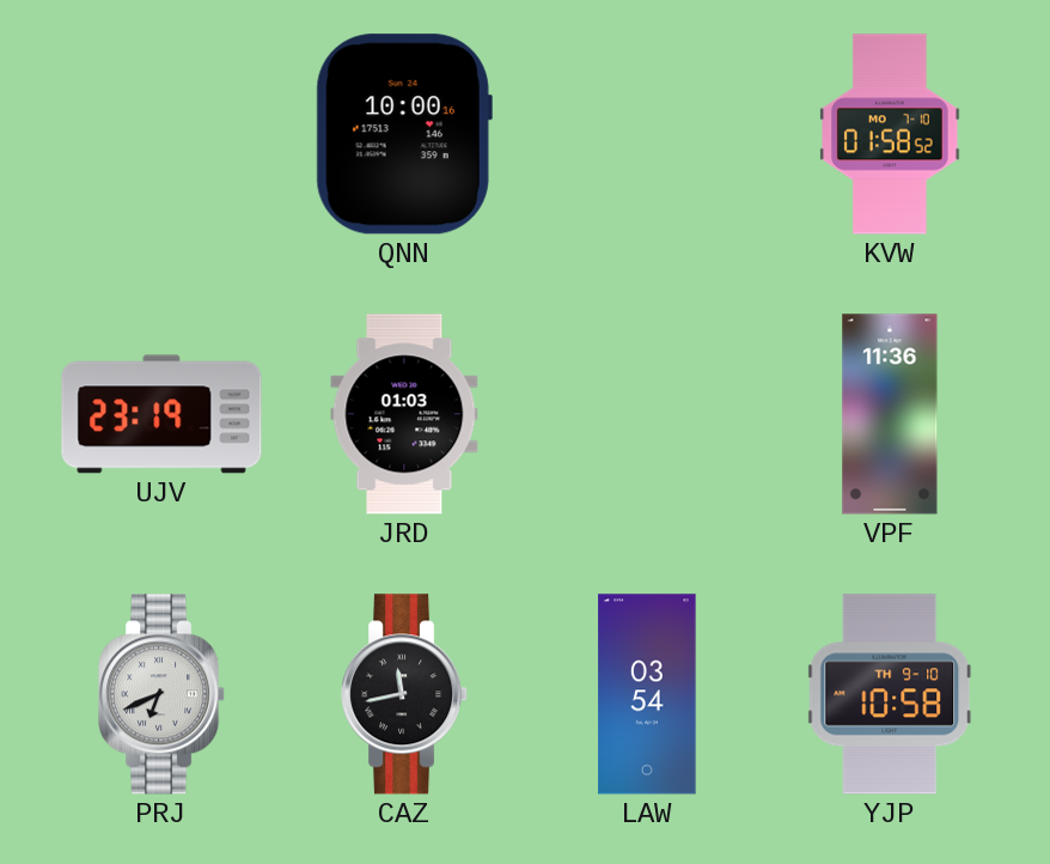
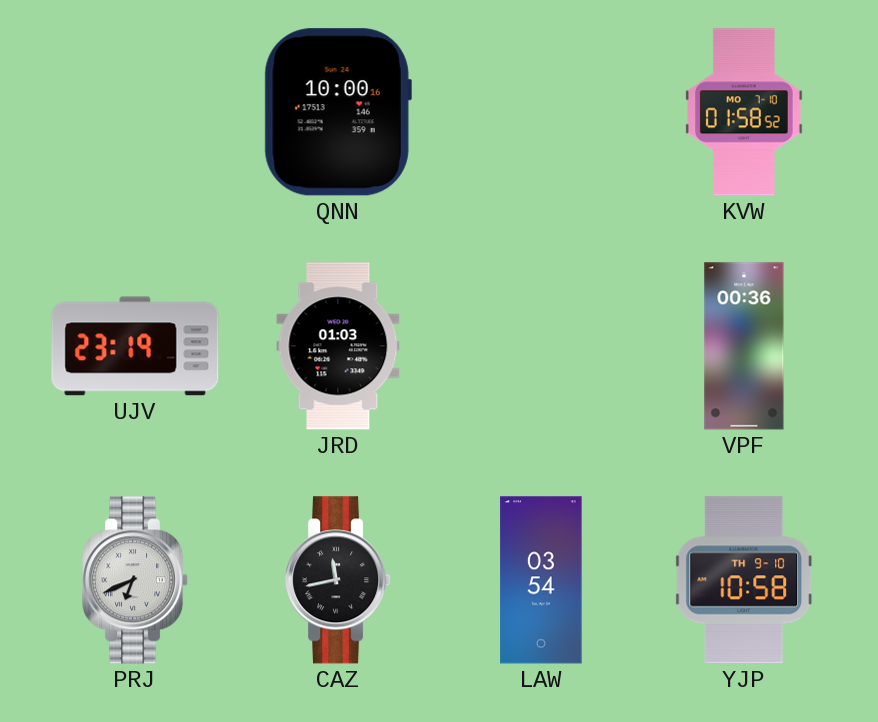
VPF: 11:36 -> 00:36
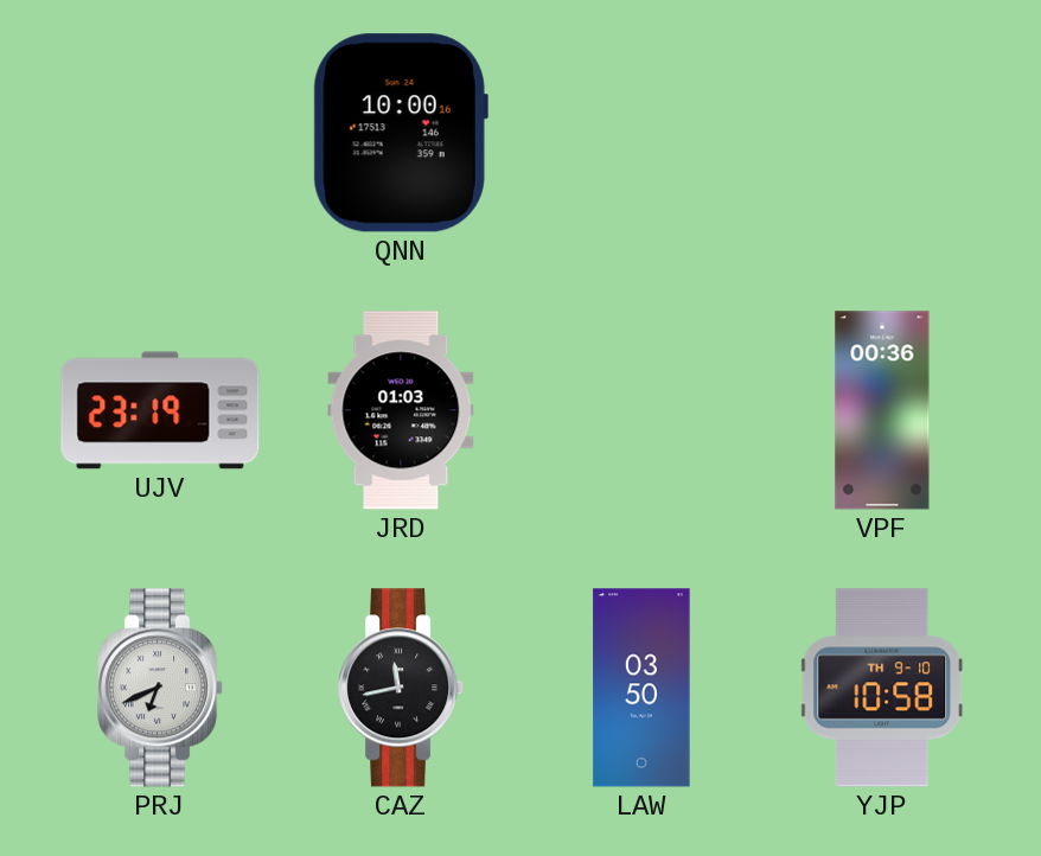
KVW: 01:58 -> none
LAW: 03:54 -> 03:50
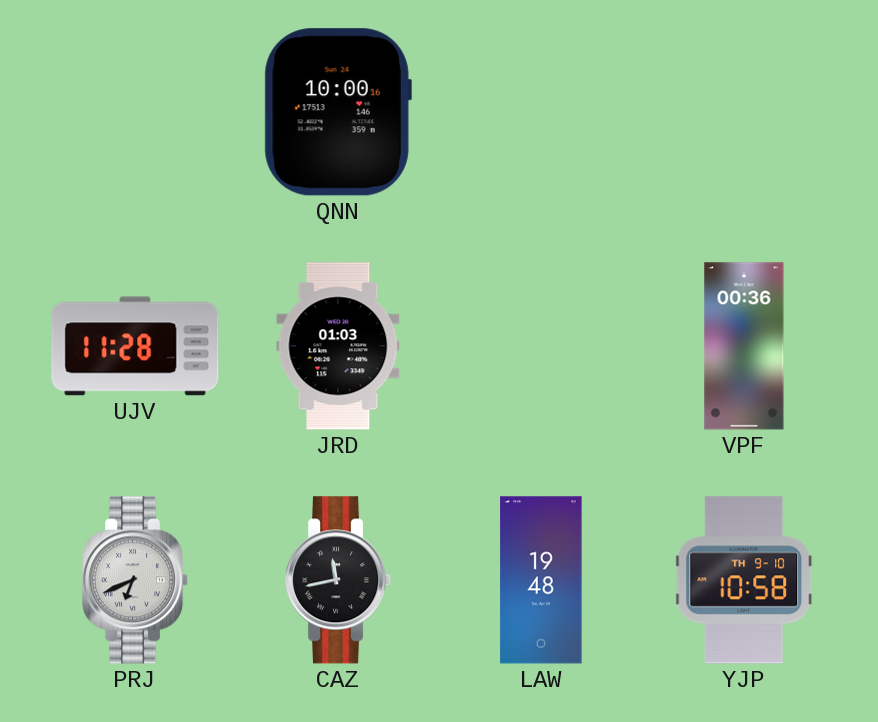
UJV: 23:19 -> 11:28
LAW: 03:50 -> 19:48
